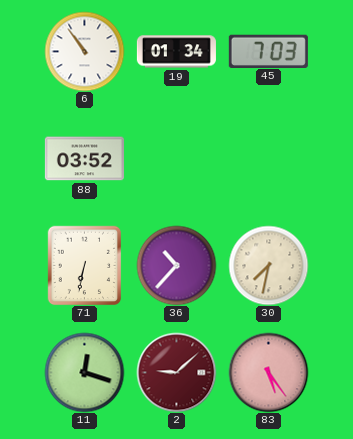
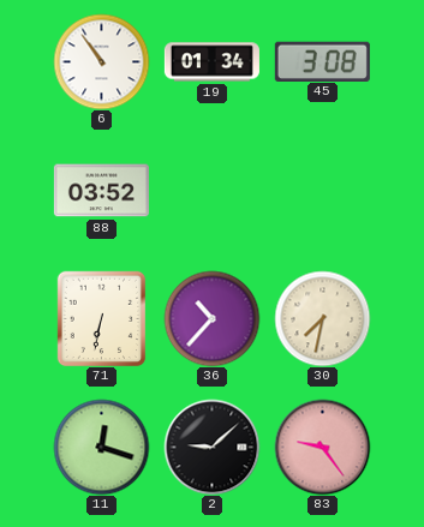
45: 7:03 -> 3:08
2 dial: burgundy -> black
83: 5:24 -> 9:24
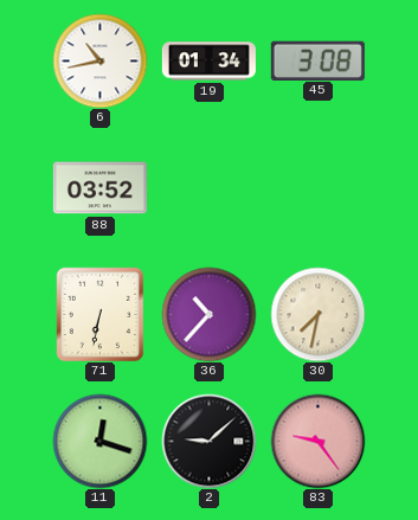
6: 10:54 -> 10:43
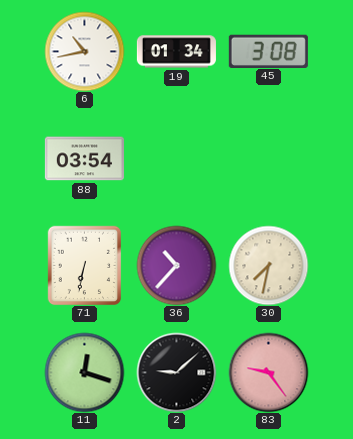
88: 03:52 -> 03:54
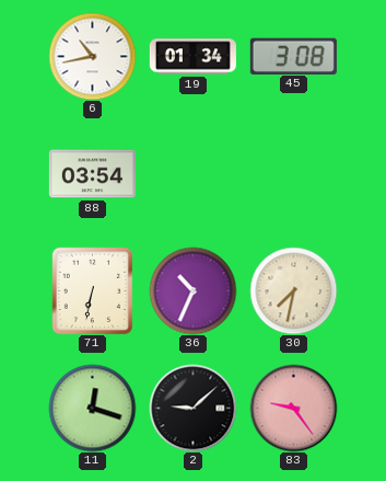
36: 10:37 -> 10:34
